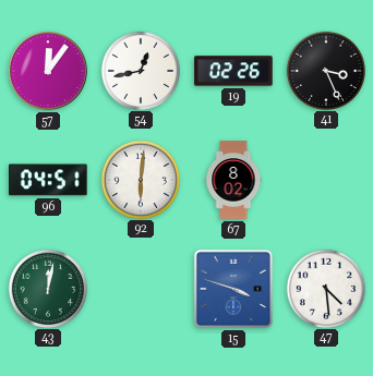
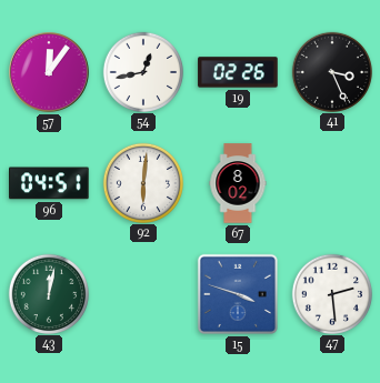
47: 4:29 -> 2:29
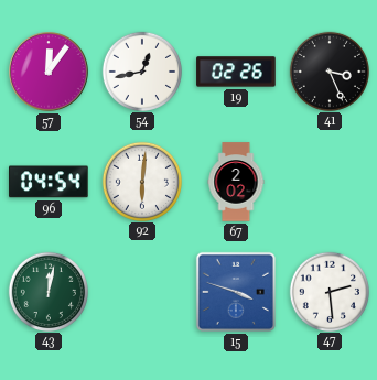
96: 04:51 -> 04:54
67: 8:02 -> 2:02
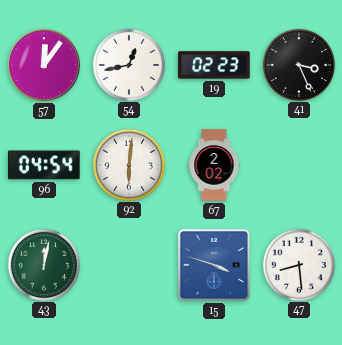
19: 02:26 -> 02:23
47: 2:29 -> 8:29
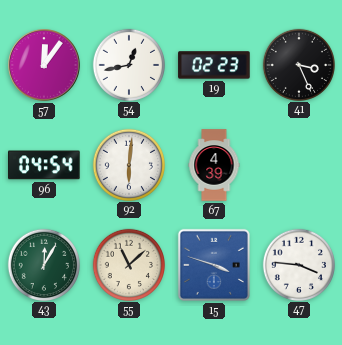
67: 2:02 -> 4:39
43: 12:02 -> 12:05
55: none -> 11:08
47: 8:29 -> 3:46
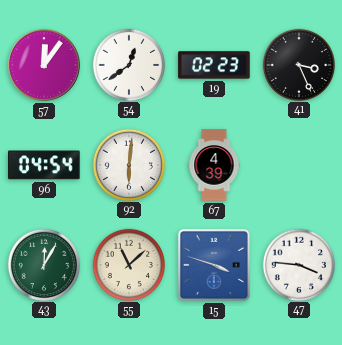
54: 12:43 -> 12:39
